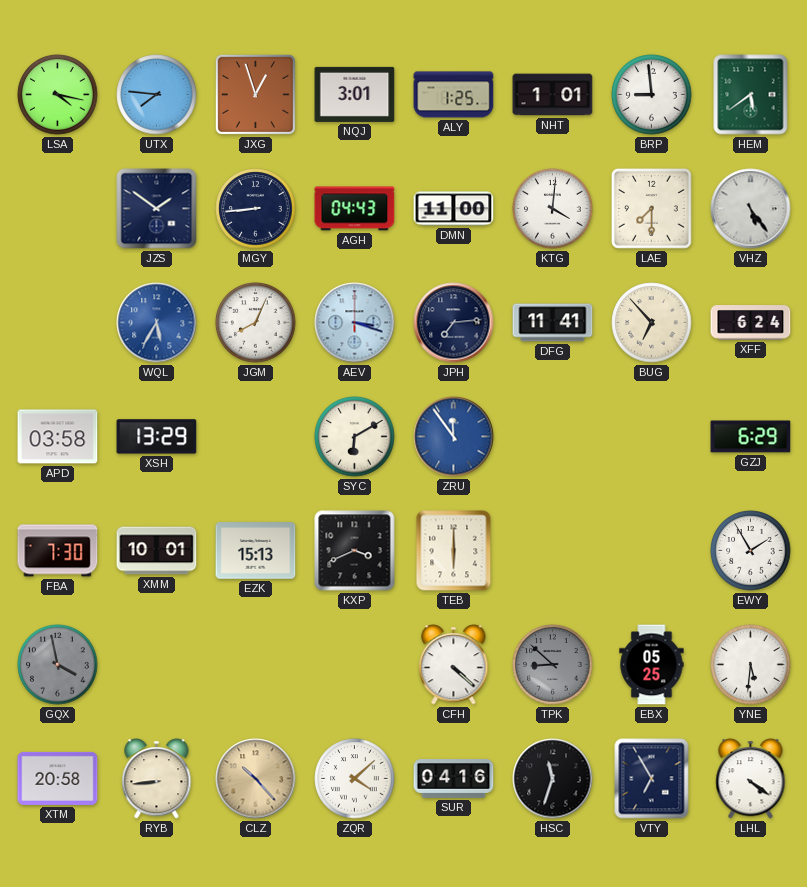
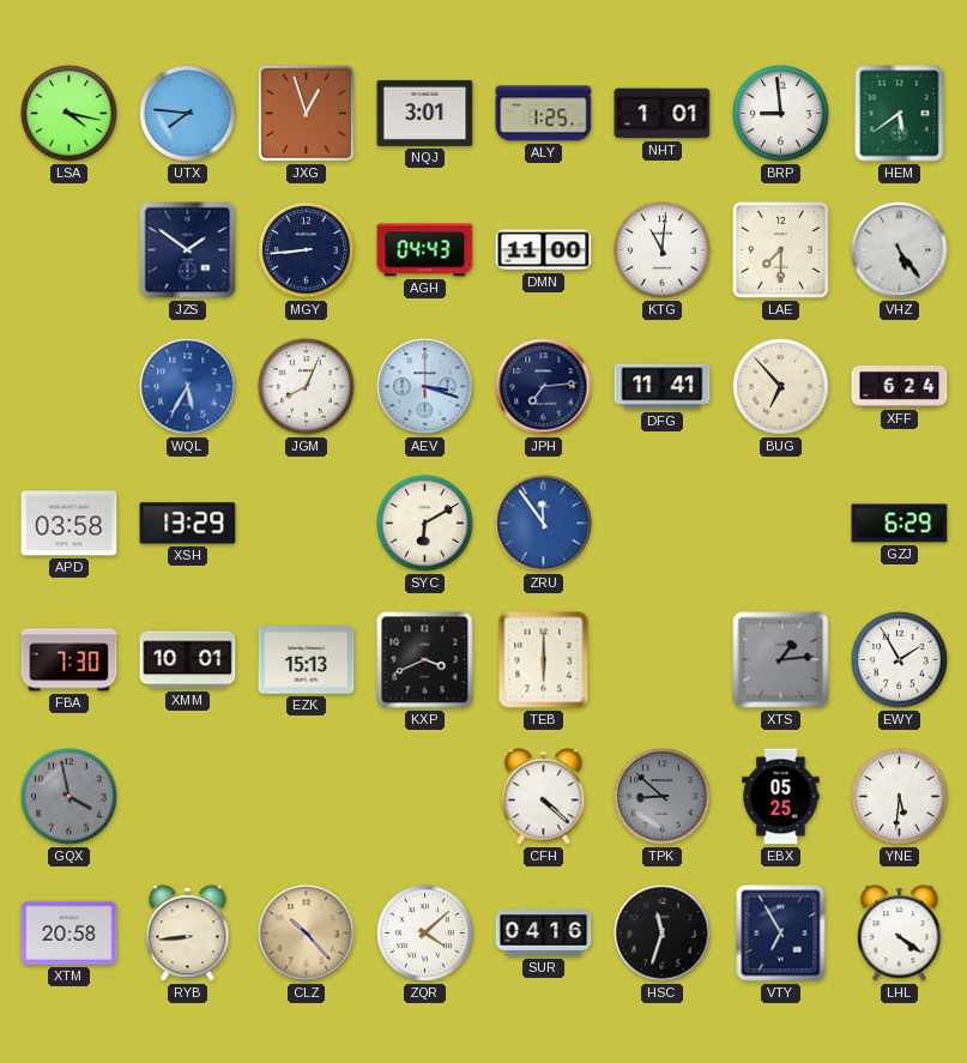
KTG: 4:01 -> 11:01
XTS: none -> 1:14
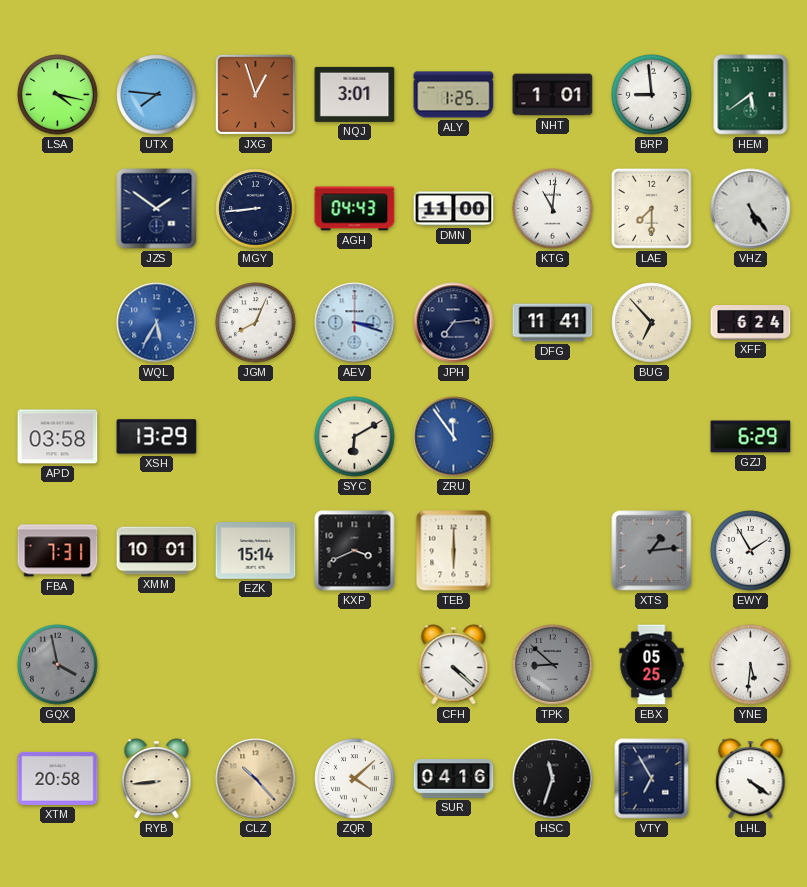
FBA: 7:30 -> 7:31
EZK: 15:13 -> 15:14
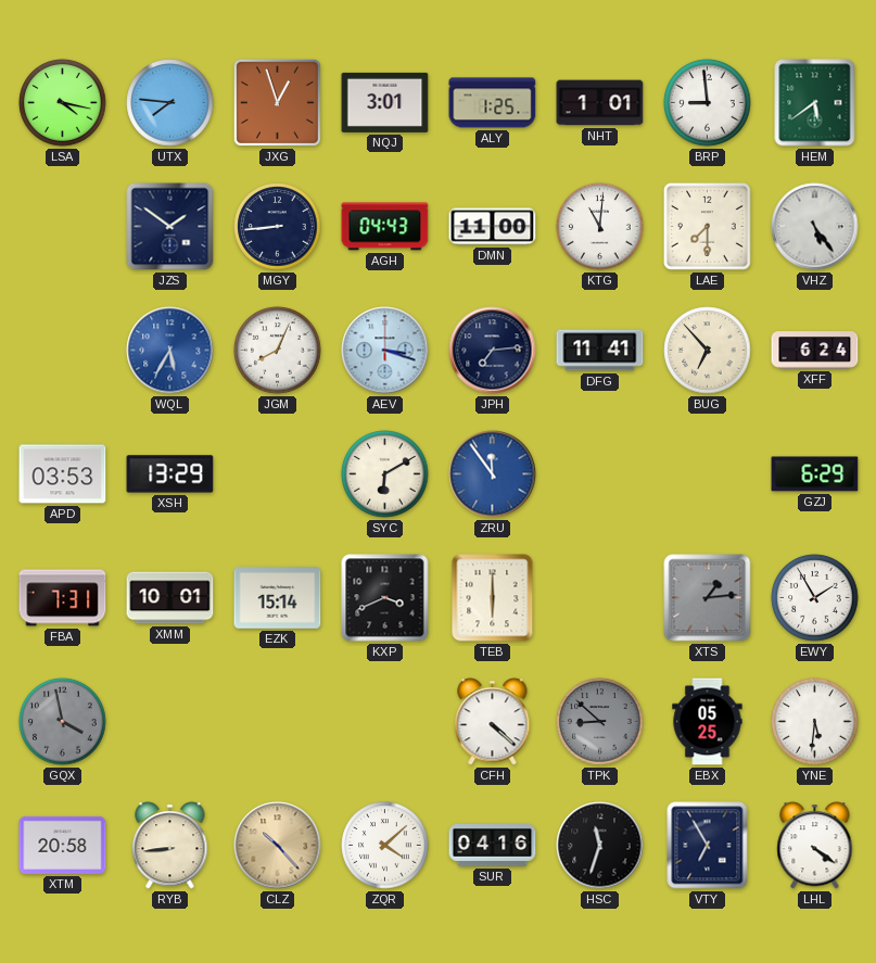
APD: 03:58 -> 03:53
